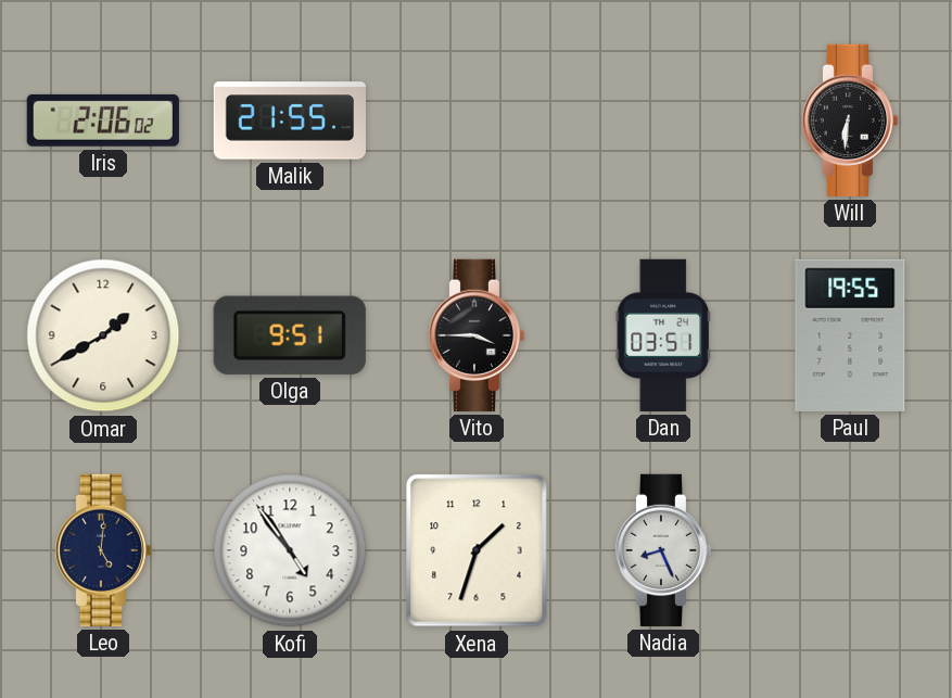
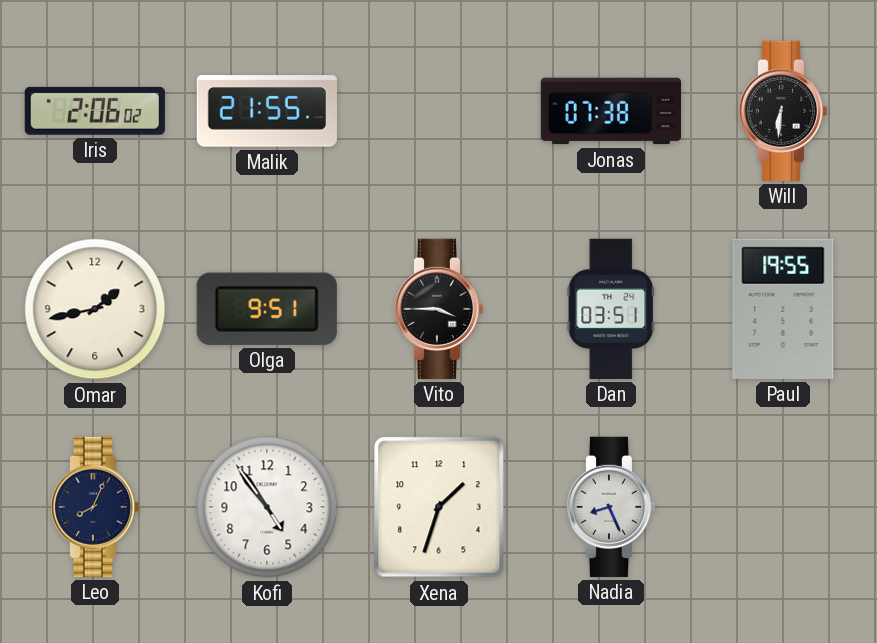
Jonas: none -> 07:38
Omar: 1:40 -> 1:43
Leo: 5:01 -> 8:04
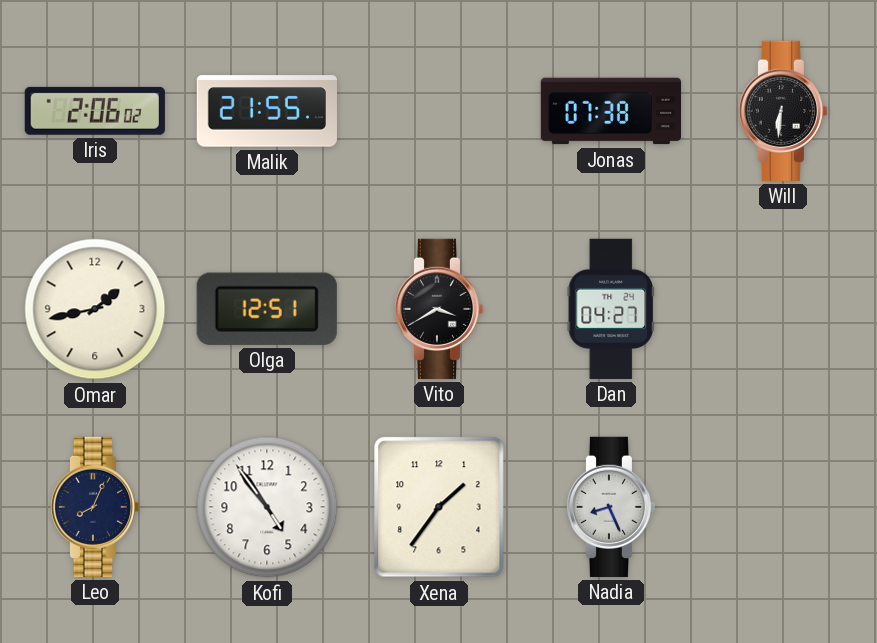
Olga: 9:51 -> 12:51
Vito: 3:45 -> 3:40
Dan: 03:51 -> 04:27
Paul: 19:55 -> none
Xena: 1:33 -> 1:36
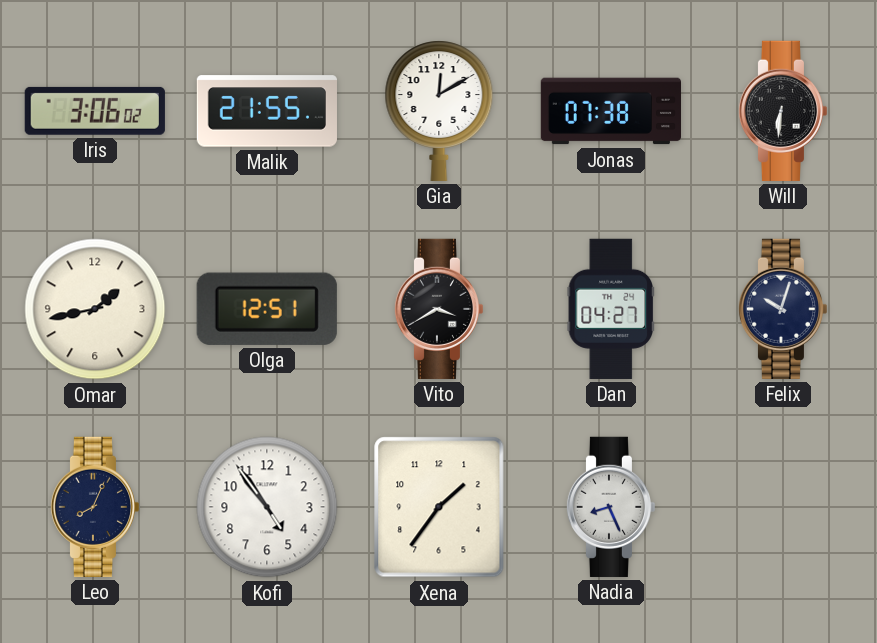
Iris: 2:06 -> 3:06
Gia: none -> 12:10
Felix: none -> 10:03
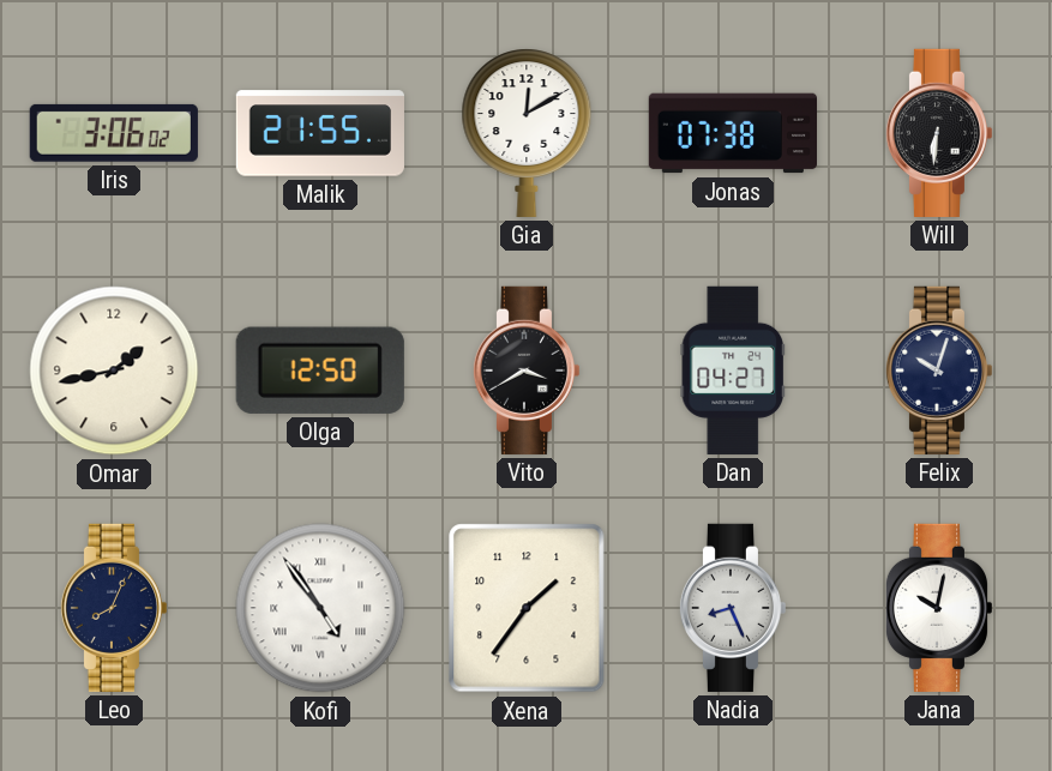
Olga: 12:51 -> 12:50
Kofi numerals: Arabic -> Roman
Jana: none -> 10:02
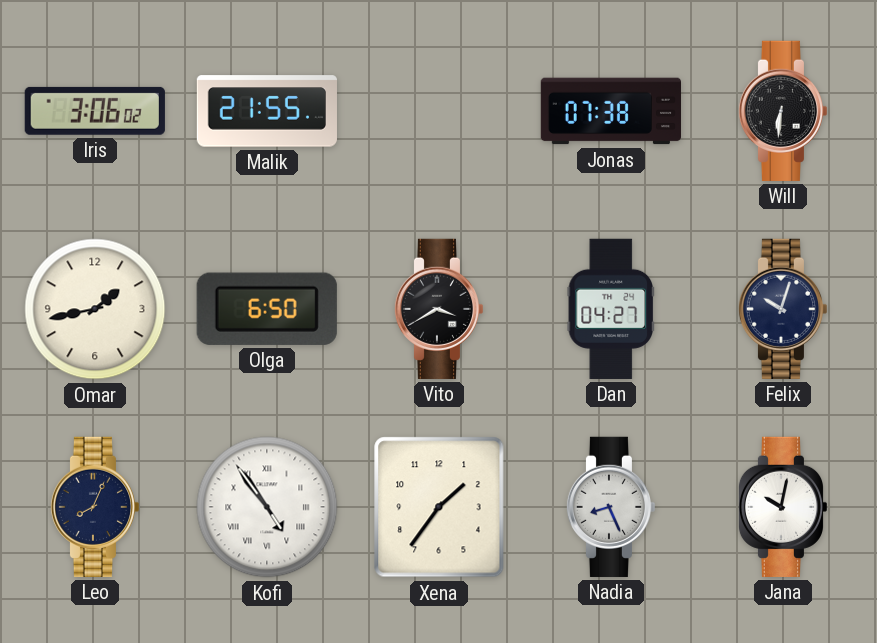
Gia: 12:10 -> none
Olga: 12:50 -> 6:50
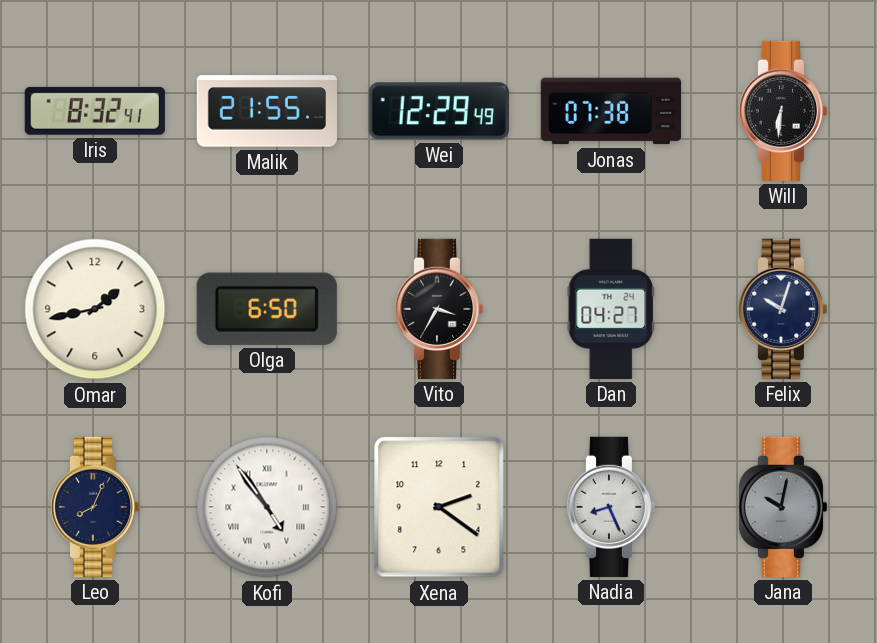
Iris: 3:06 -> 8:32
Wei: none -> 12:29
Vito: 3:40 -> 3:35
Xena: 1:36 -> 2:21
Jana dial: white -> grey
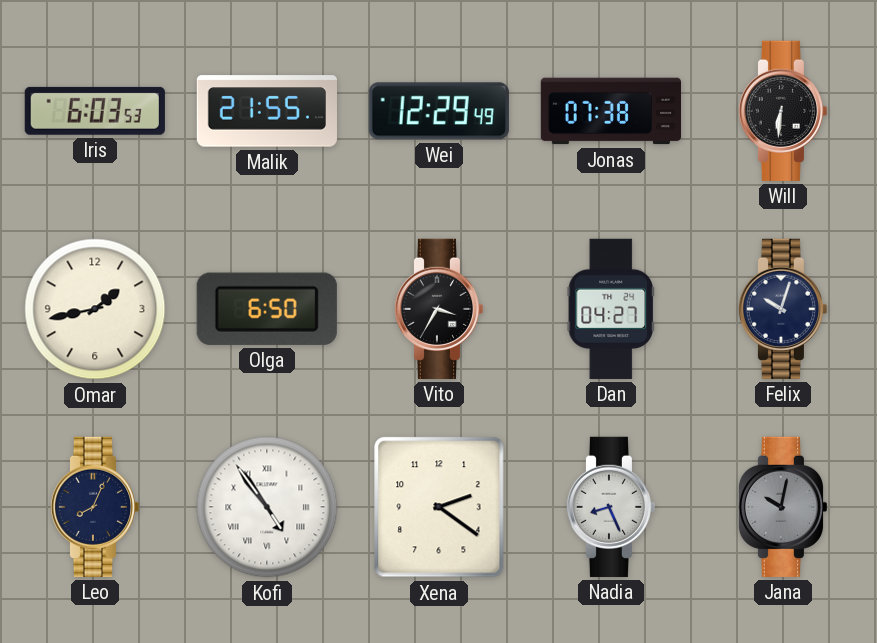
Iris: 8:32 -> 6:03
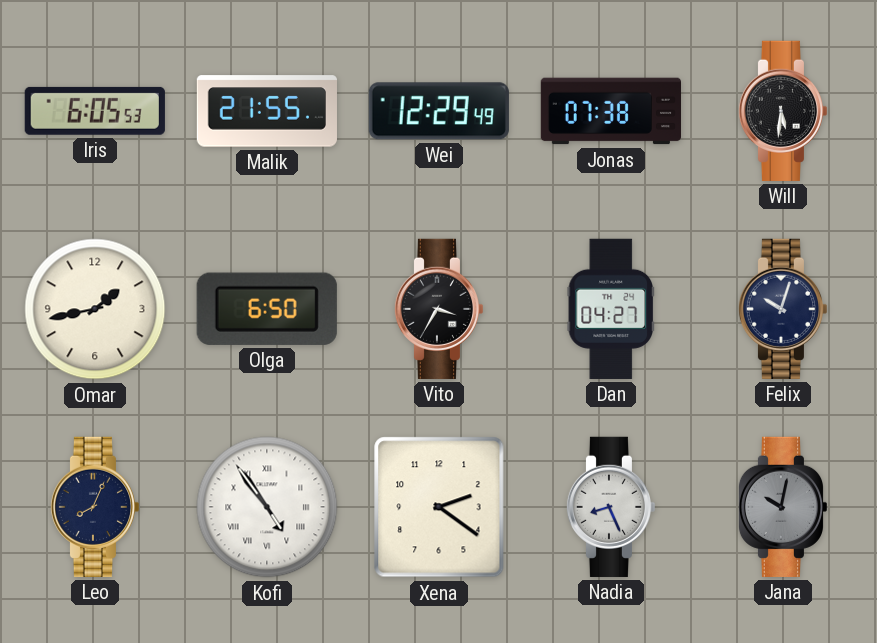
Iris: 6:03 -> 6:05
Will: 6:31 -> 5:31
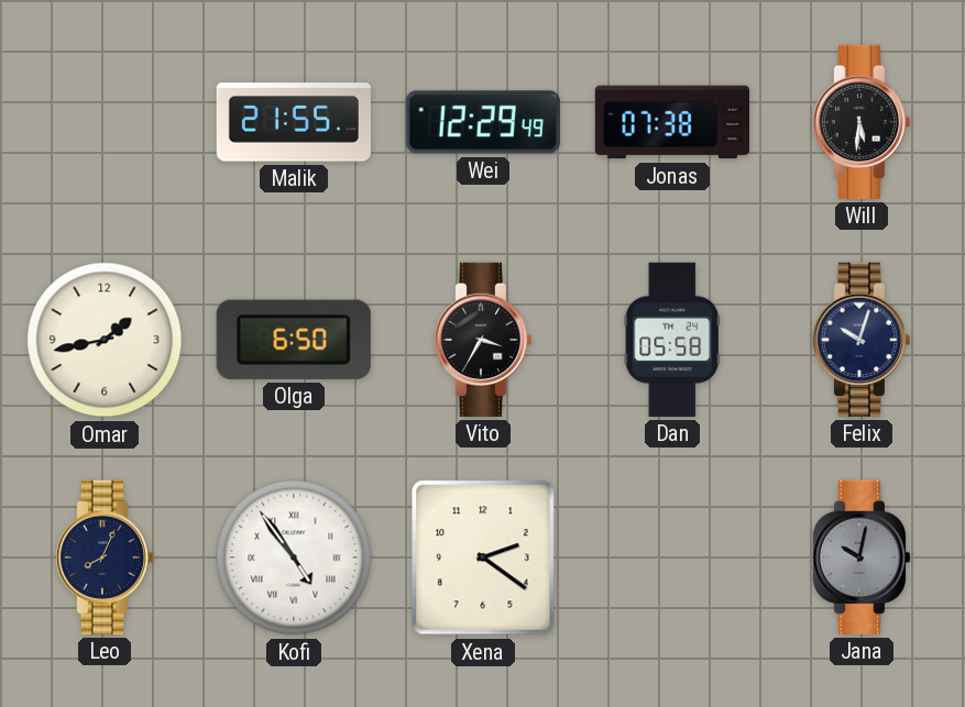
Iris: 6:05 -> none
Dan: 04:27 -> 05:58
Nadia: 8:26 -> none
